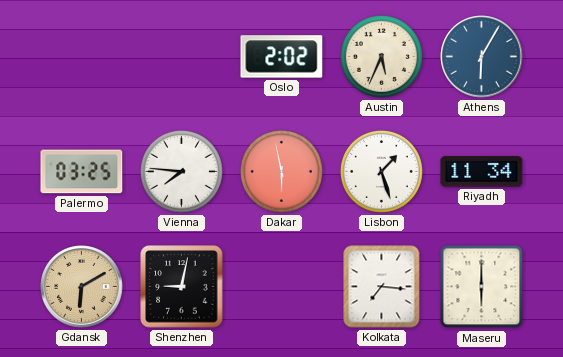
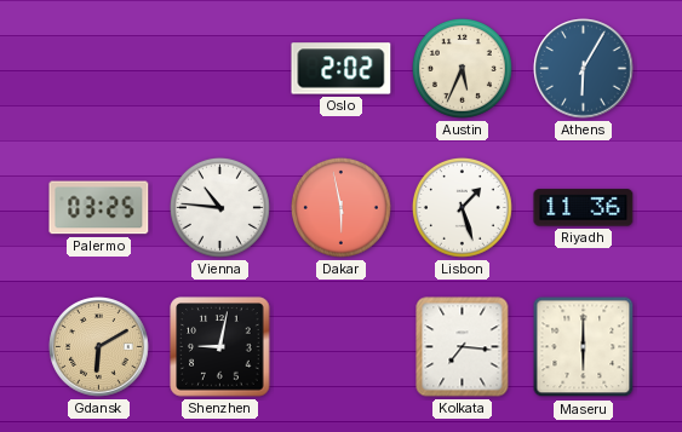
Vienna: 7:46 -> 10:46
Riyadh: 11:34 -> 11:36
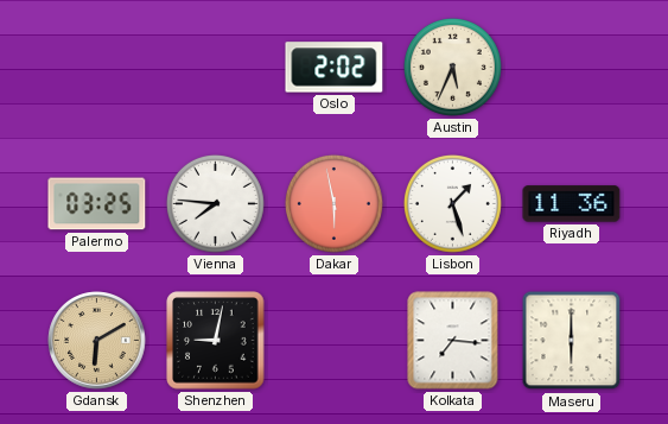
Athens: 6:05 -> none
Vienna: 10:46 -> 7:46
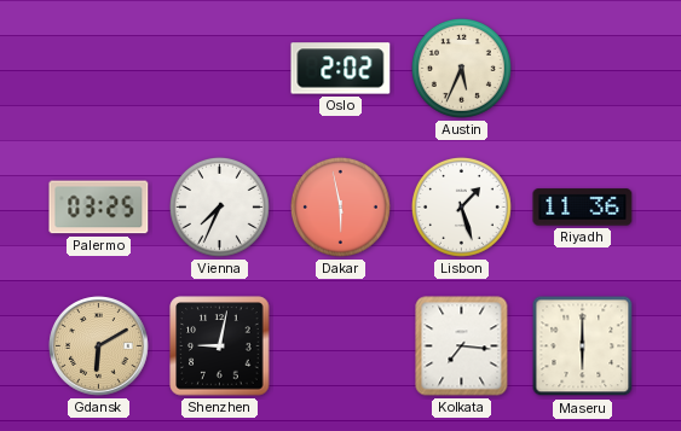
Vienna: 7:46 -> 7:34
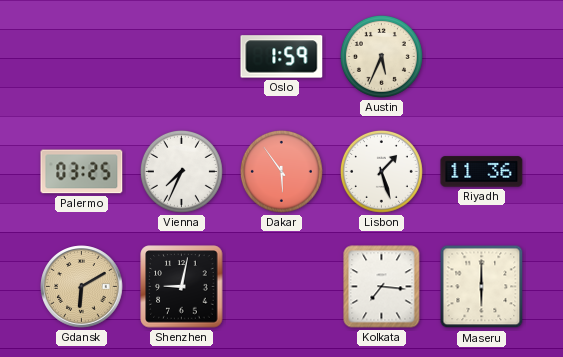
Oslo: 2:02 -> 1:59
Dakar: 5:58 -> 5:54
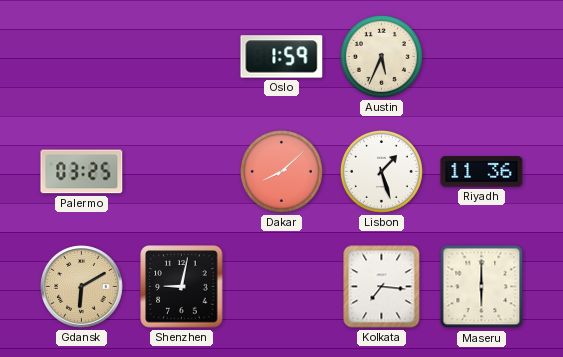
Vienna: 7:34 -> none
Dakar: 5:54 -> 8:08
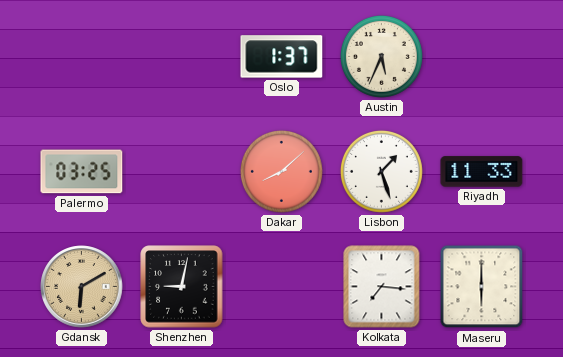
Oslo: 1:59 -> 1:37
Riyadh: 11:36 -> 11:33
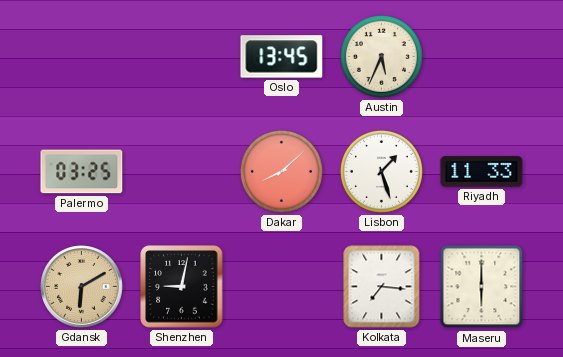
Oslo: 1:37 -> 13:45
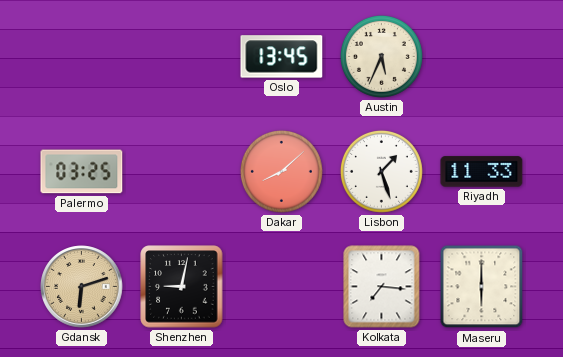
Gdansk: 6:10 -> 6:12
